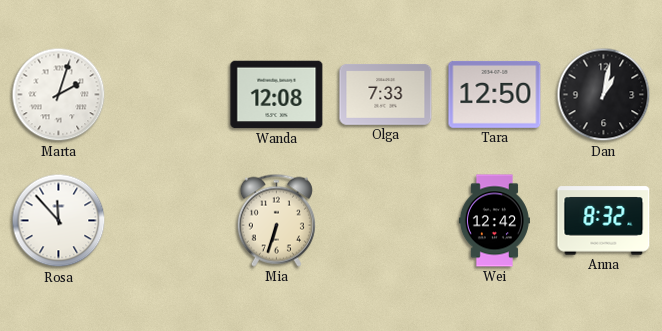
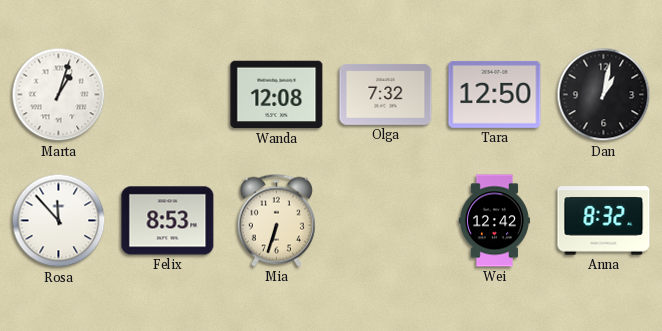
Marta: 2:03 -> 1:03
Olga: 7:33 -> 7:32
Felix: none -> 8:53
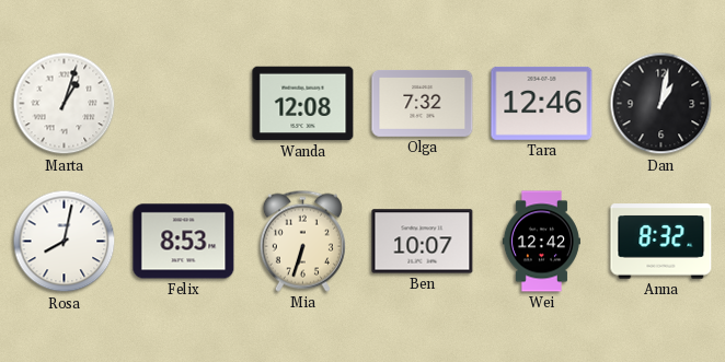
Tara: 12:50 -> 12:46
Rosa: 11:53 -> 8:02
Ben: none -> 10:07
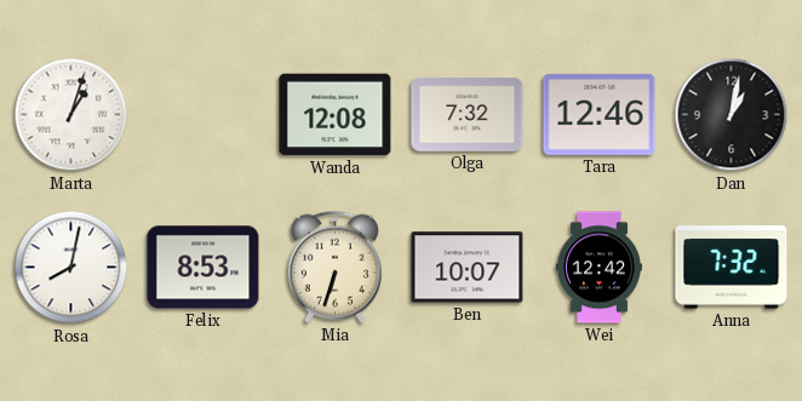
Anna: 8:32 -> 7:32
